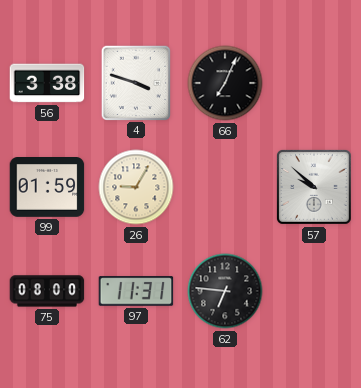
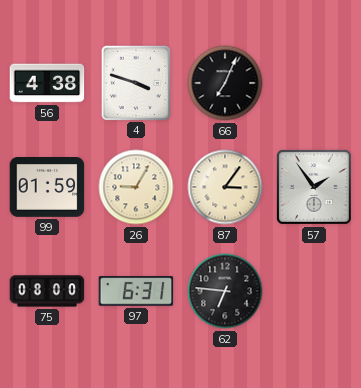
56: 3:38 -> 4:38
87: none -> 3:06
57: 9:52 -> 1:54
97: 11:31 -> 6:31
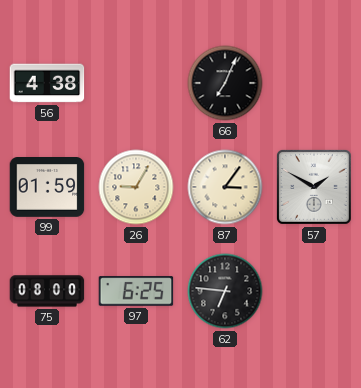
4: 3:48 -> none
57: 1:54 -> 1:50
97: 6:31 -> 6:25
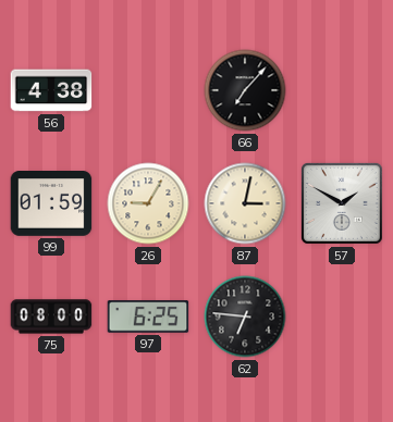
66: 7:04 -> 7:07
87: 3:06 -> 3:02
